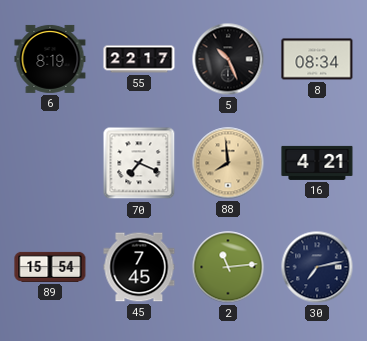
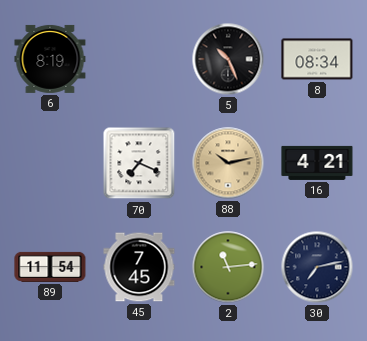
55: 22:17 -> none
88: 7:59 -> 10:13
89: 15:54 -> 11:54
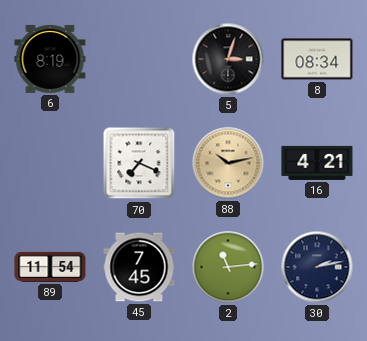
5: 10:26 -> 3:03
30: 7:13 -> 2:13
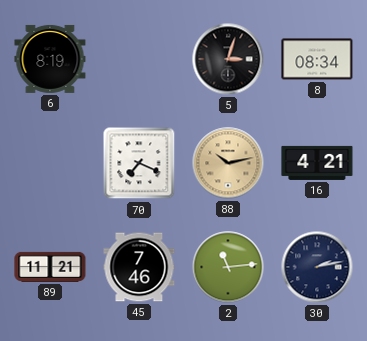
89: 11:54 -> 11:21
45: 7:45 -> 7:46
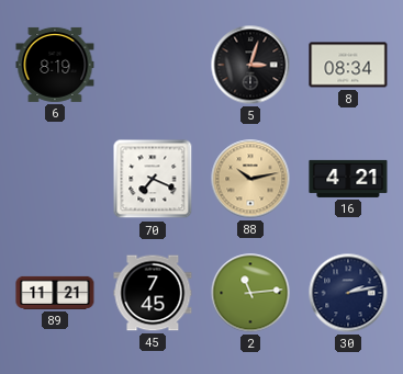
45: 7:46 -> 7:45
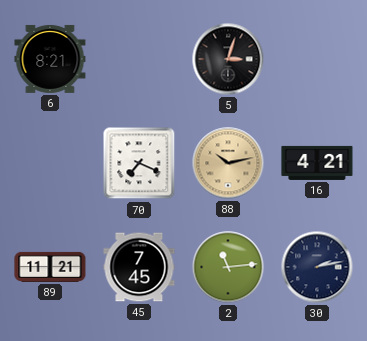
6: 8:19 -> 8:21
8: 08:34 -> none
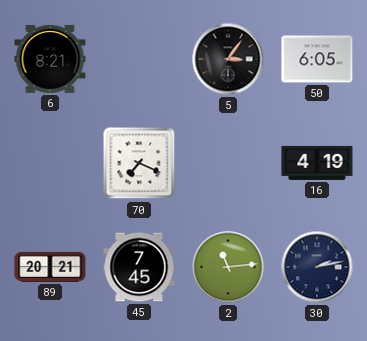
5: 3:03 -> 3:06
50: none -> 6:05
88: 10:13 -> none
16: 4:21 -> 4:19
89: 11:21 -> 20:21
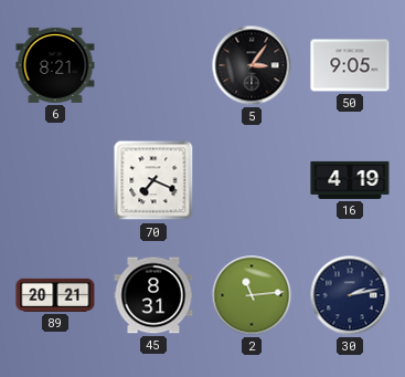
50: 6:05 -> 9:05
45: 7:45 -> 8:31
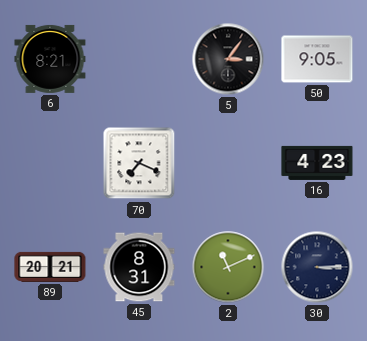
16: 4:19 -> 4:23
2: 11:14 -> 11:11
30: 2:13 -> 3:15
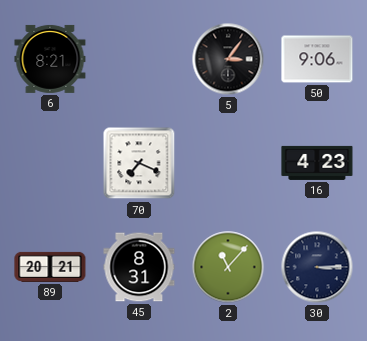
50: 9:05 -> 9:06
2: 11:11 -> 11:07
